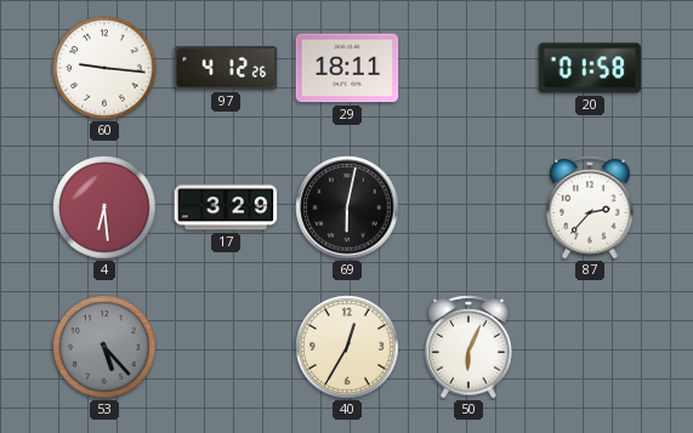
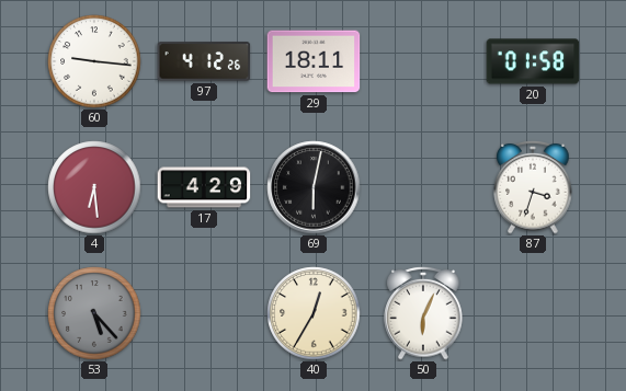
17: 3:29 -> 4:29
87: 2:37 -> 3:33
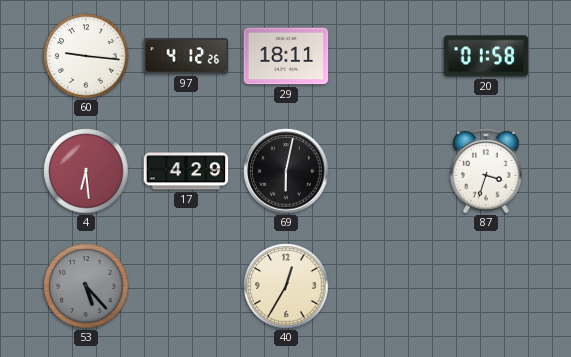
50: 6:04 -> none
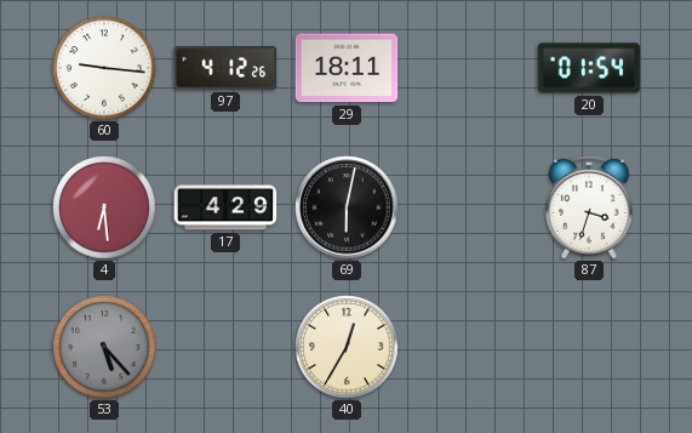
20: 01:58 -> 01:54
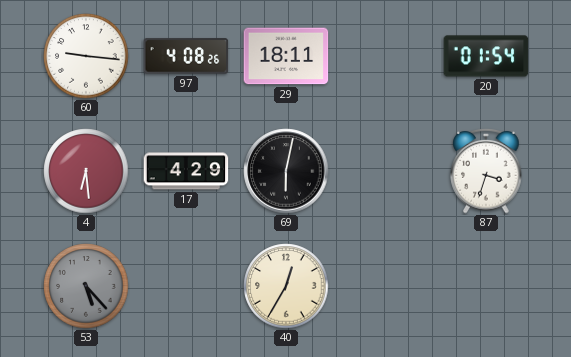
97: 4:12 -> 4:08
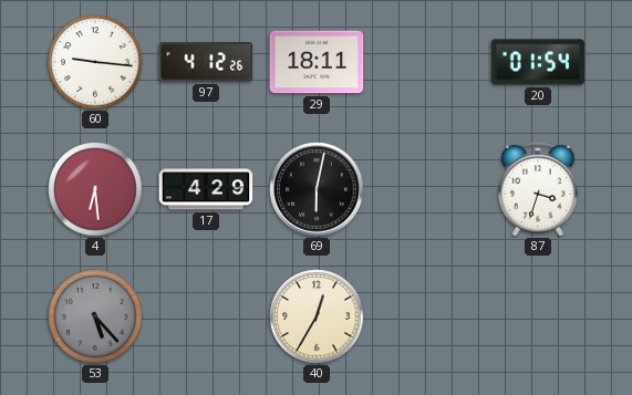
97: 4:08 -> 4:12
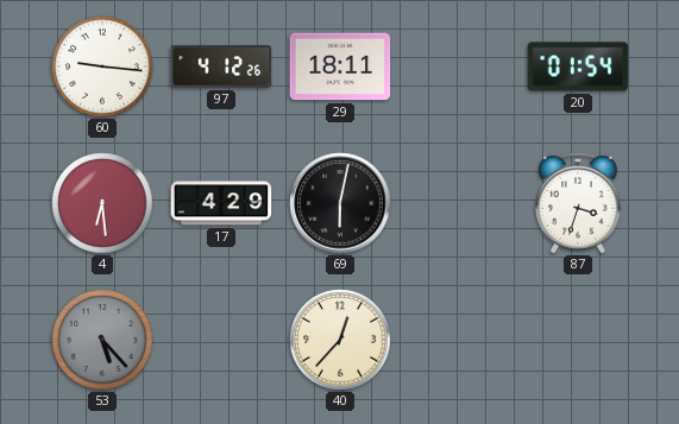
40: 12:35 -> 12:37
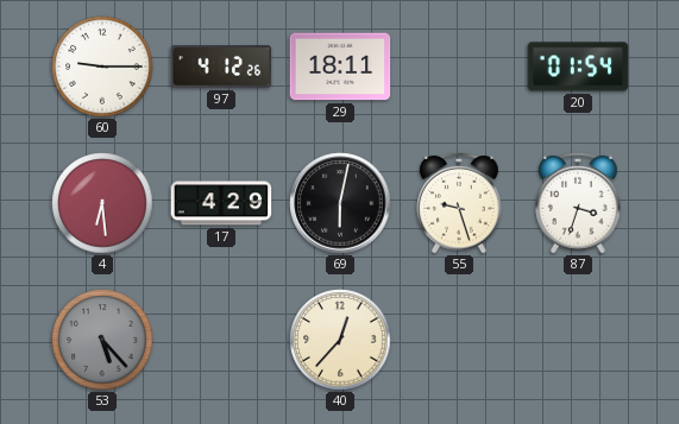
60: 9:16 -> 9:15
55: none -> 9:27
